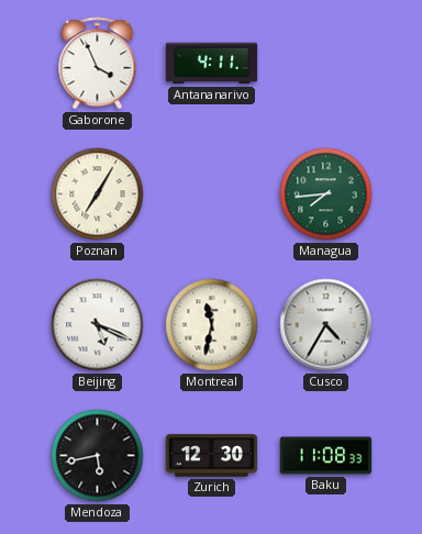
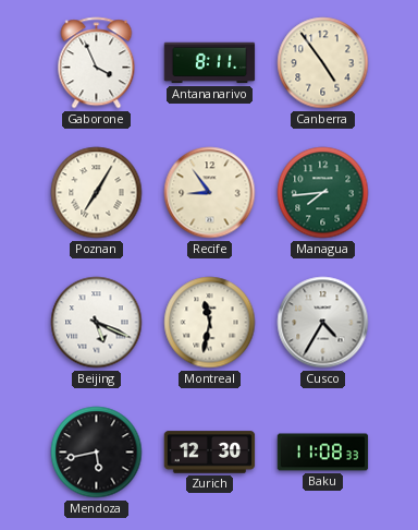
Antananarivo: 4:11 -> 8:11
Canberra: none -> 4:54
Recife: none -> 8:54
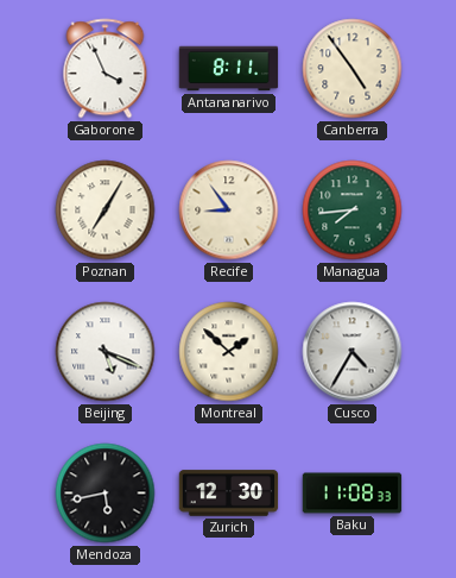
Montreal: 11:32 -> 1:52
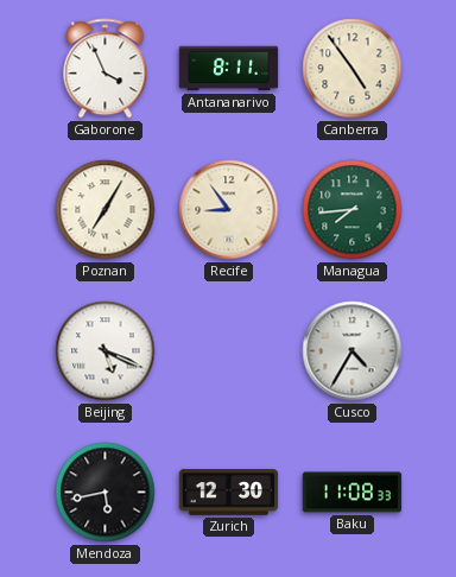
Montreal: 1:52 -> none
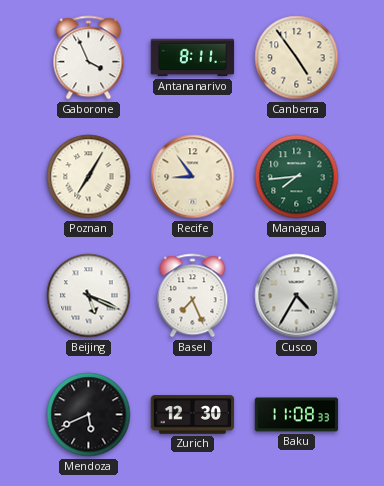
Basel: none -> 7:26
Mendoza: 5:43 -> 5:41
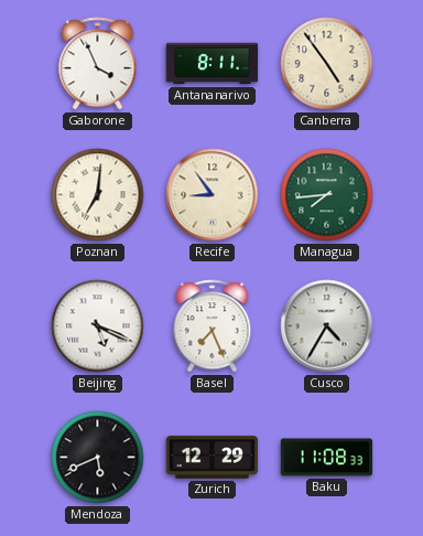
Poznan: 7:05 -> 7:01
Zurich: 12:30 -> 12:29
